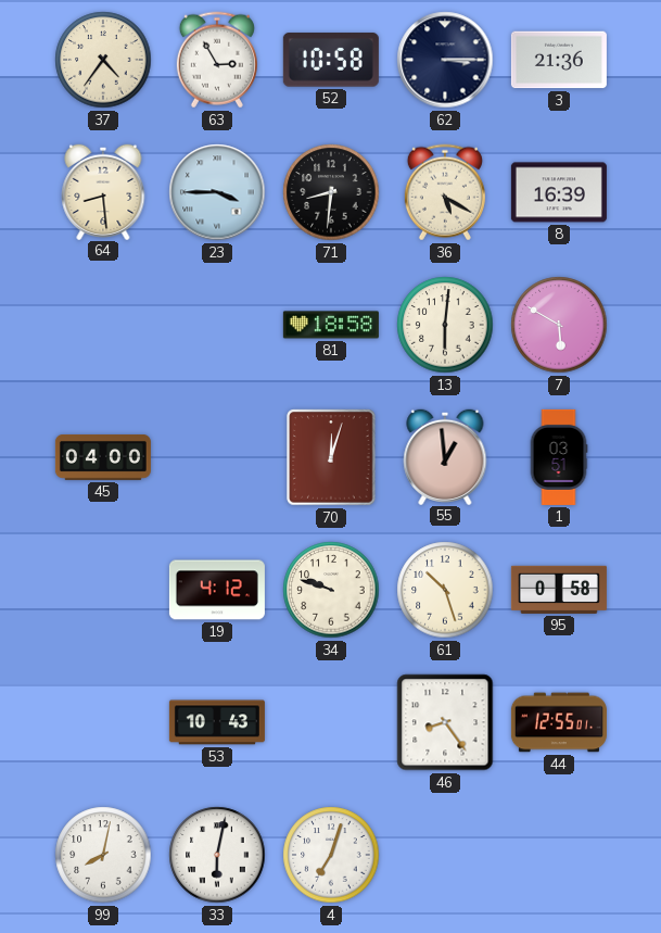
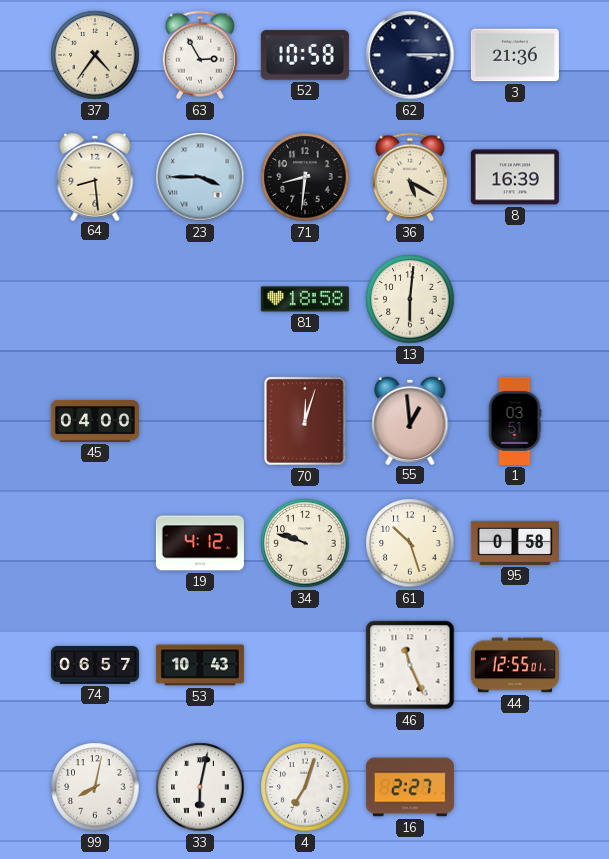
7: 5:50 -> none
74: none -> 06:57
46: 8:24 -> 11:26
16: none -> 2:27
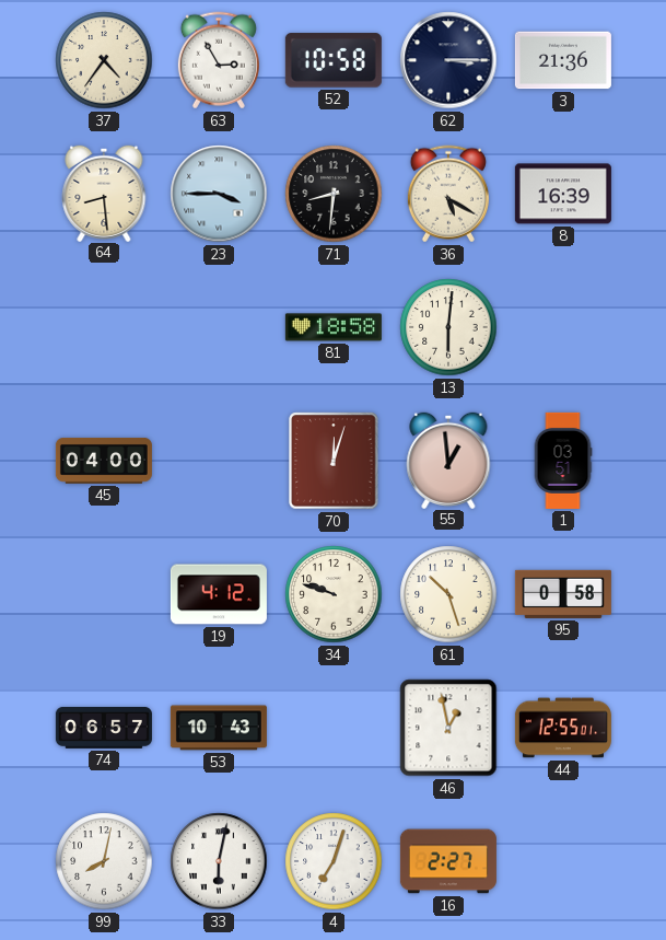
46: 11:26 -> 12:58
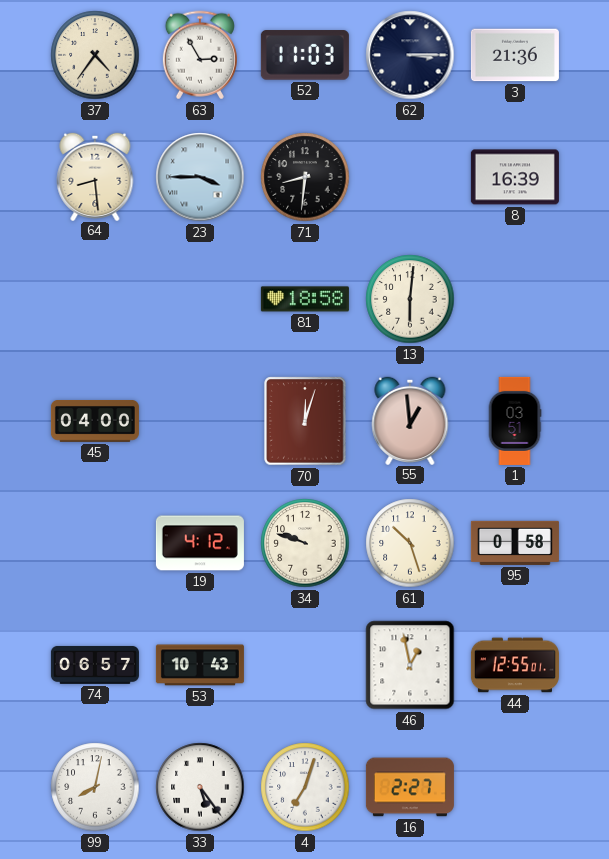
52: 10:58 -> 11:03
36: 5:20 -> none
33: 6:02 -> 5:24
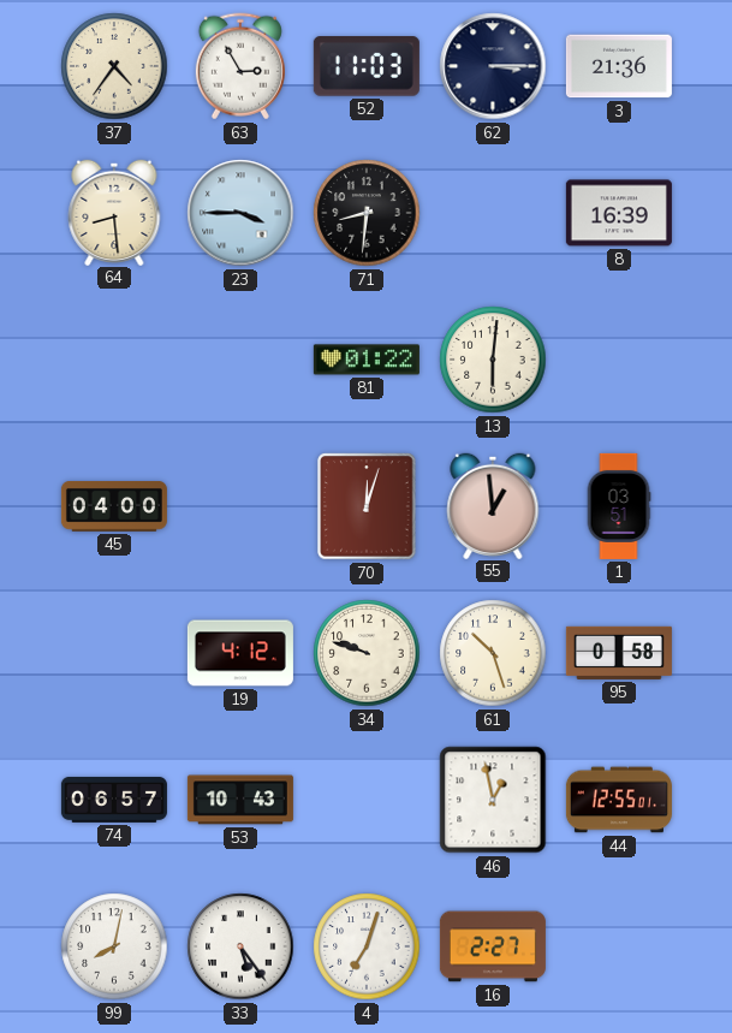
81: 18:58 -> 01:22
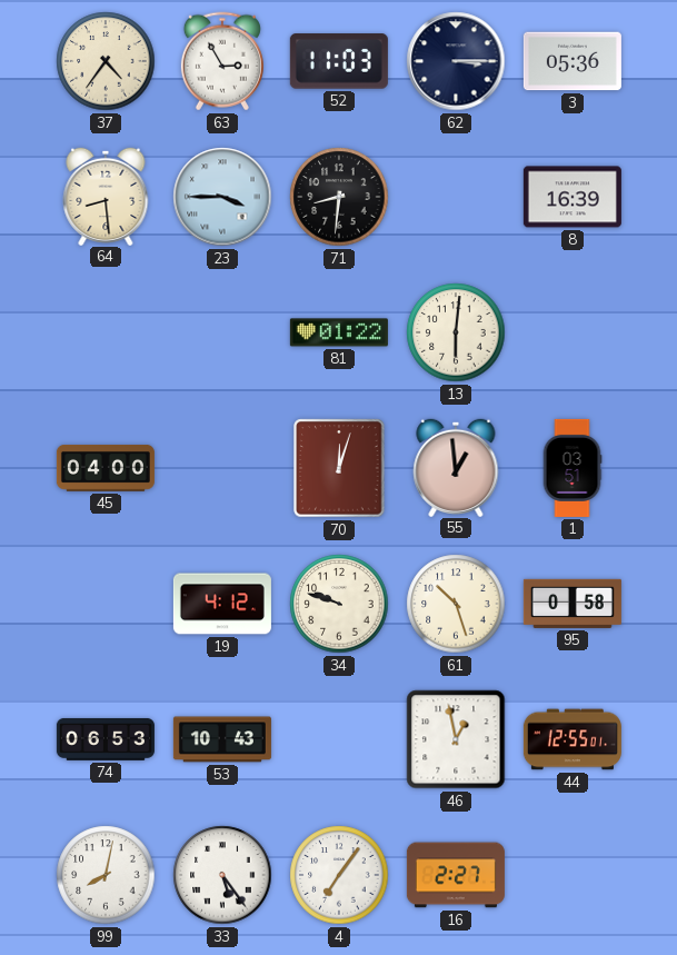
3: 21:36 -> 05:36
74: 06:57 -> 06:53
4: 7:03 -> 7:06
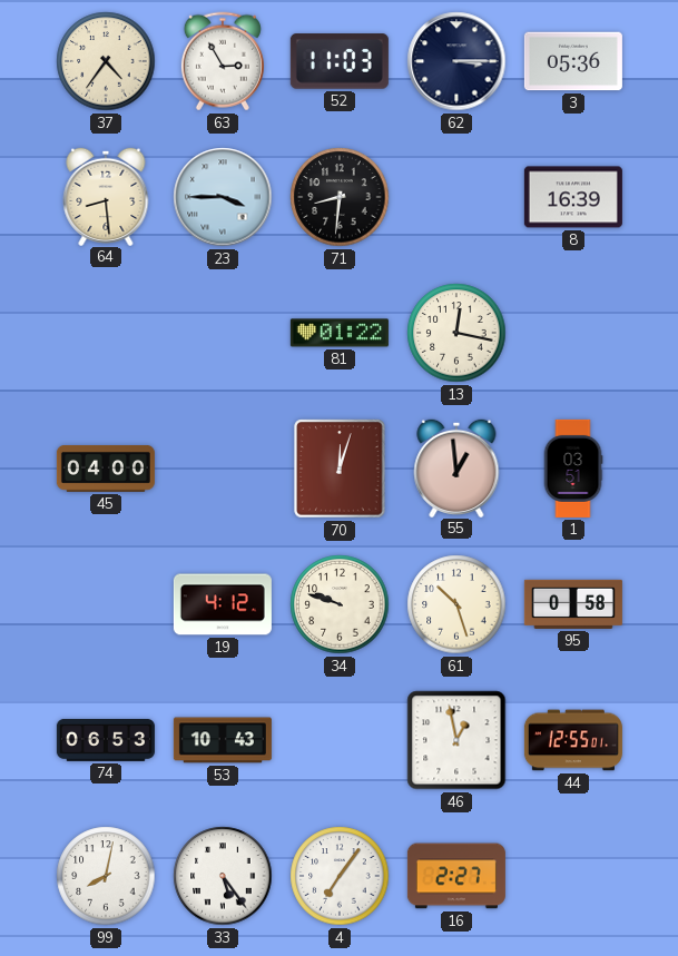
13: 6:01 -> 12:17
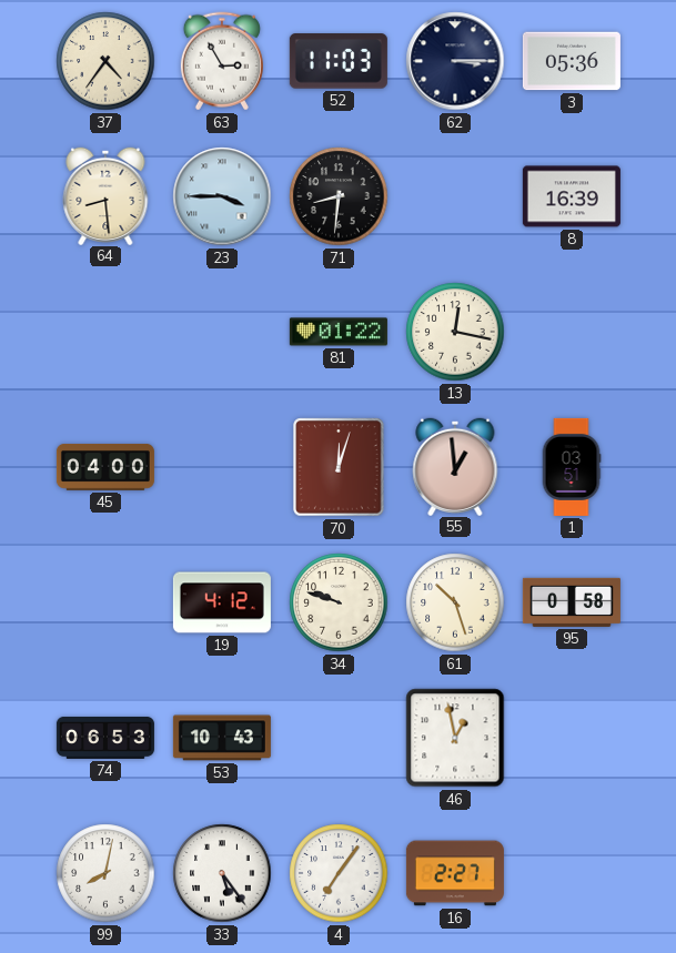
44: 12:55 -> none
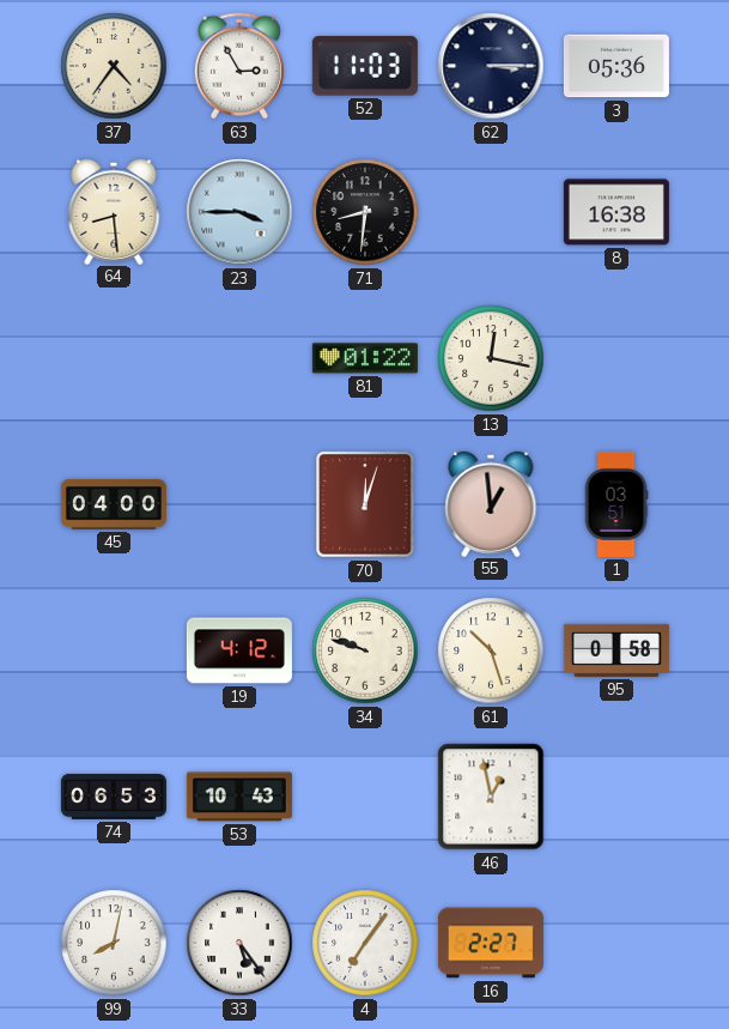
8: 16:39 -> 16:38
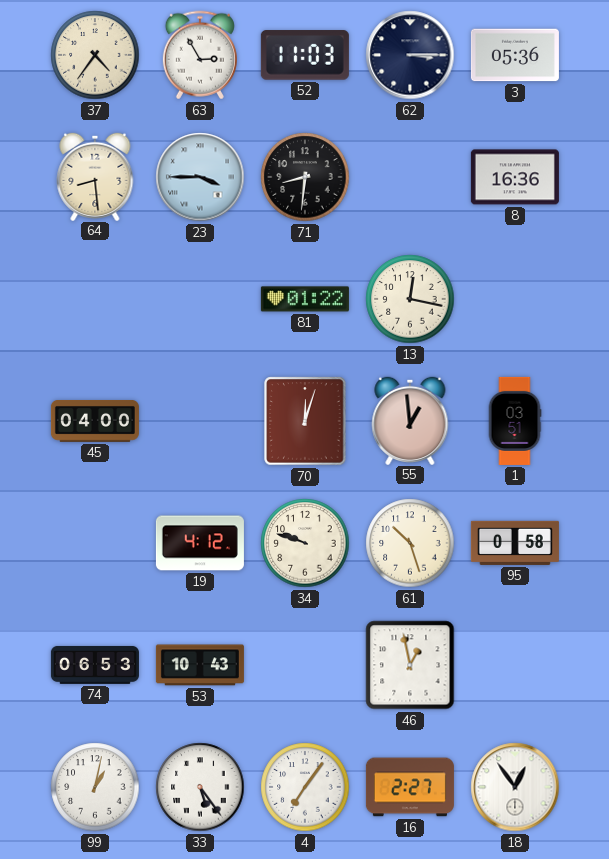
8: 16:38 -> 16:36
99: 8:02 -> 1:02
18: none -> 12:54
